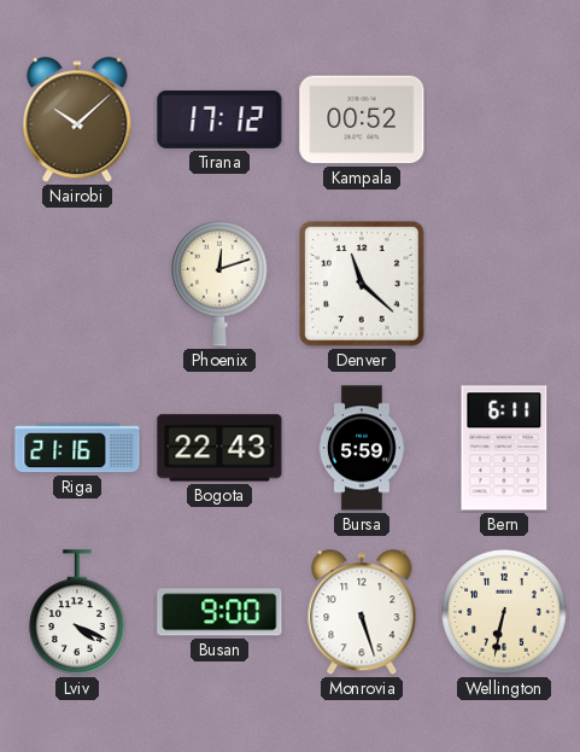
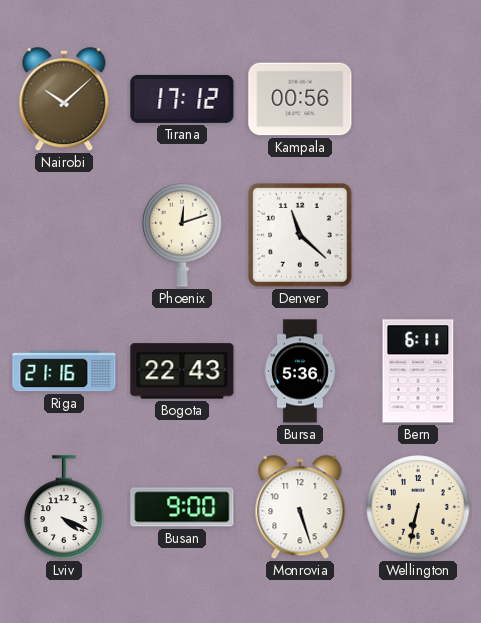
Kampala: 00:52 -> 00:56
Bursa: 5:59 -> 5:36
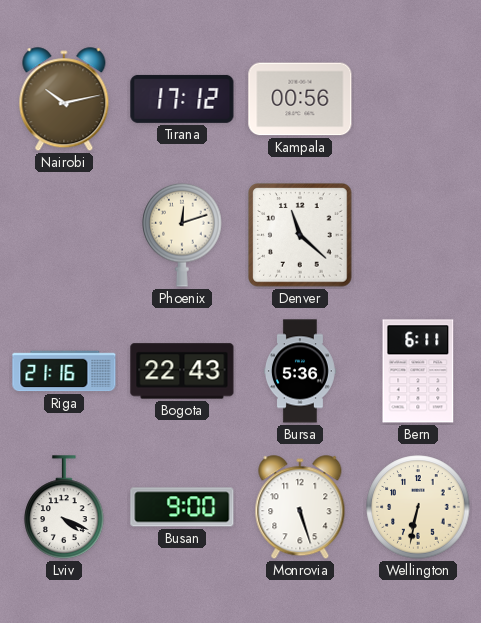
Nairobi: 10:08 -> 10:13
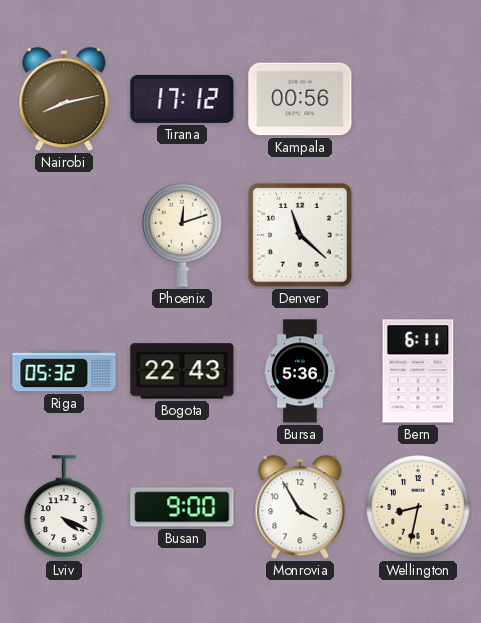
Nairobi: 10:13 -> 8:13
Riga: 21:16 -> 05:32
Monrovia: 5:27 -> 3:55
Wellington: 6:32 -> 8:32
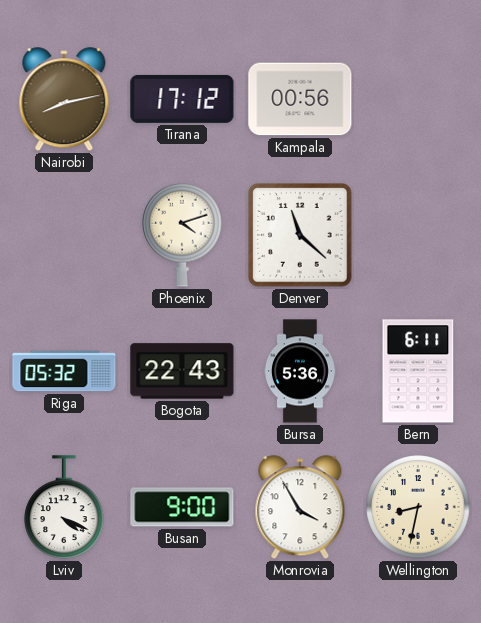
Phoenix: 12:12 -> 4:12
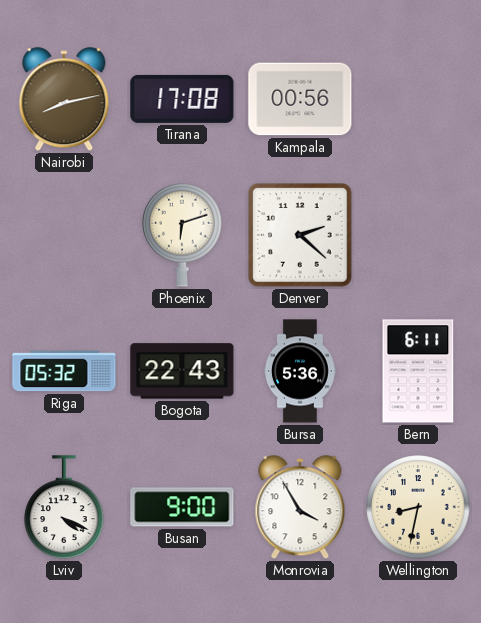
Tirana: 17:12 -> 17:08
Phoenix: 4:12 -> 6:12
Denver: 11:22 -> 2:22
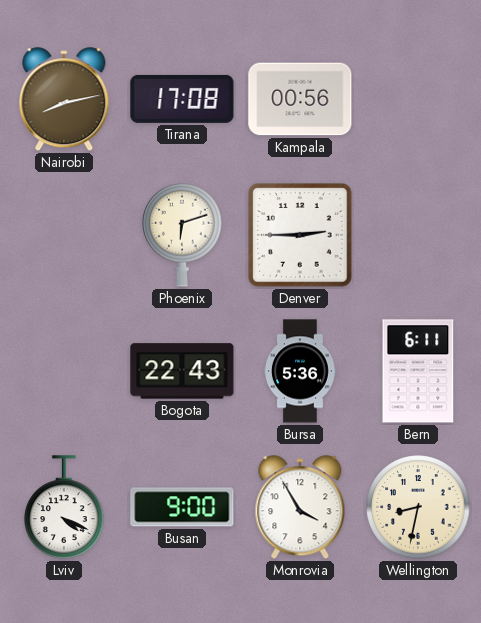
Denver: 2:22 -> 2:45
Riga: 05:32 -> none
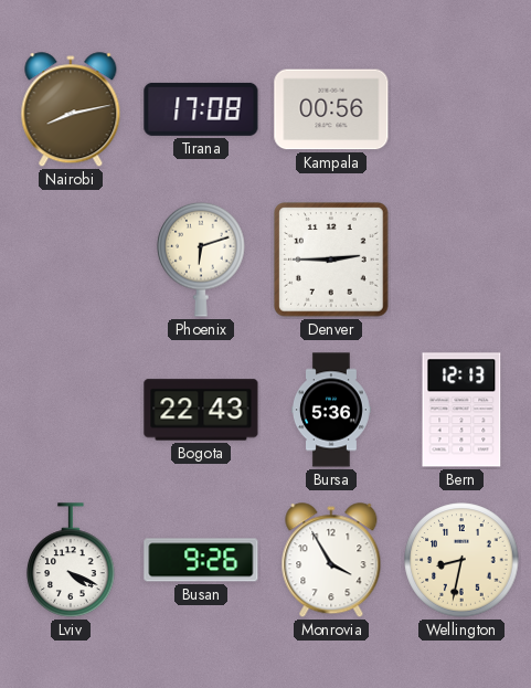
Bern: 6:11 -> 12:13
Busan: 9:00 -> 9:26
